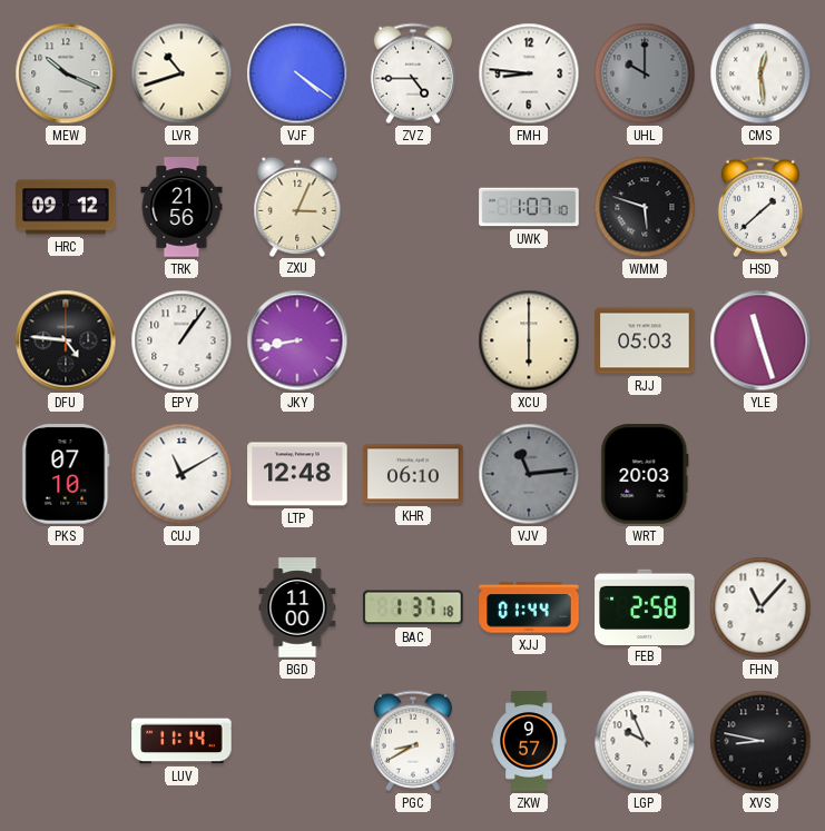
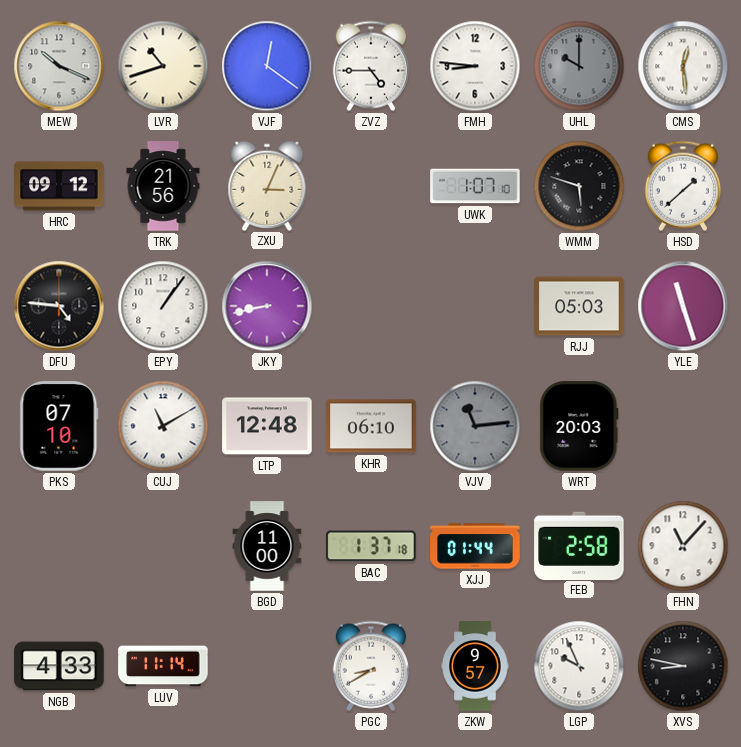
VJF: 4:21 -> 12:21
XCU: 6:00 -> none
NGB: none -> 4:33
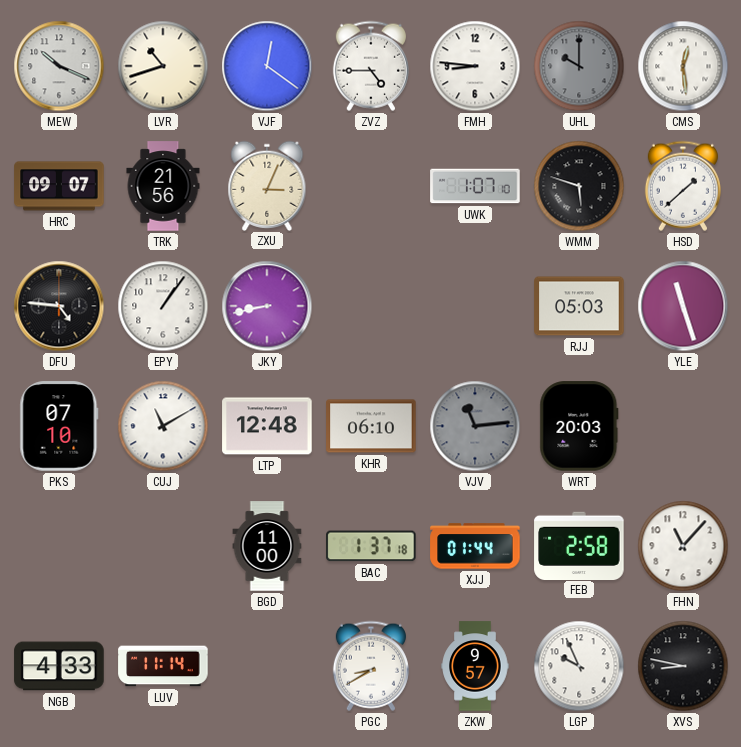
HRC: 09:12 -> 09:07
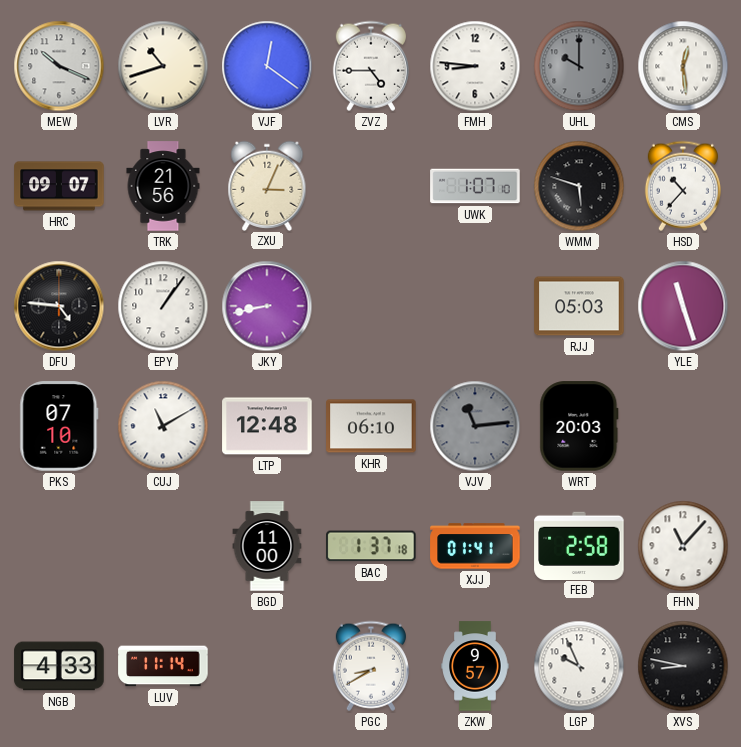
HSD: 1:38 -> 10:37
XJJ: 01:44 -> 01:41
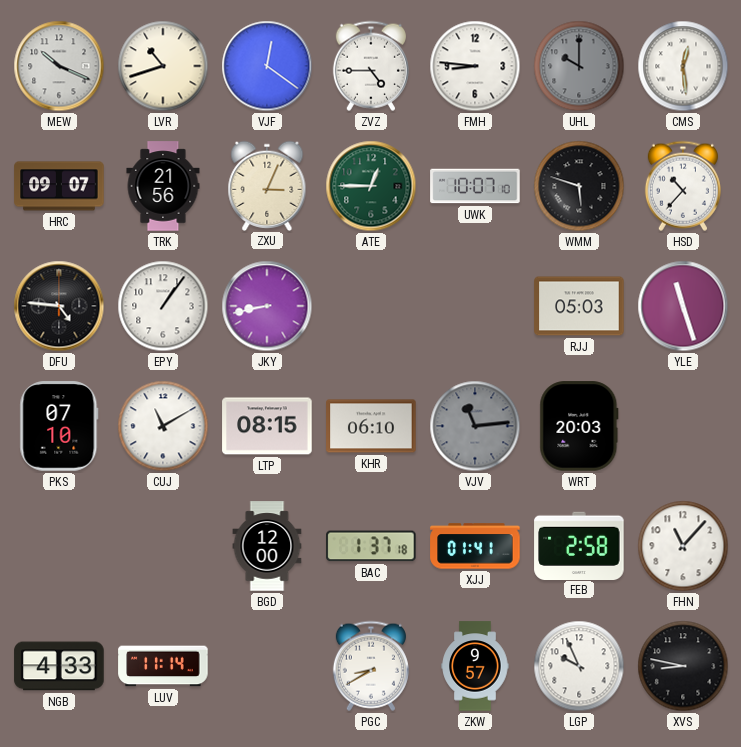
ATE: none -> 12:45
UWK: 1:07 -> 10:07
LTP: 12:48 -> 08:15
BGD: 11:00 -> 12:00
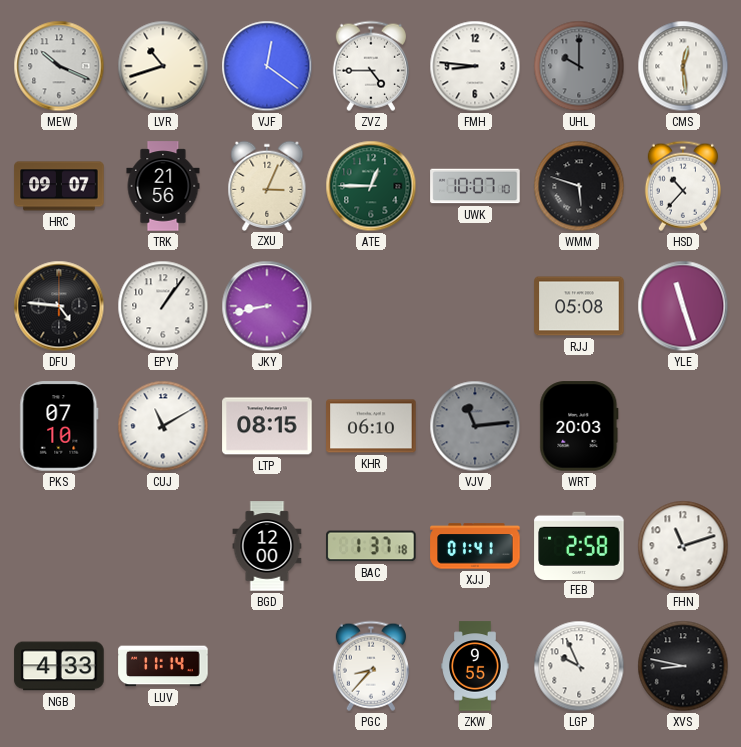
RJJ: 05:03 -> 05:08
FHN: 11:07 -> 11:12
PGC: 8:40 -> 8:37
ZKW: 9:57 -> 9:55
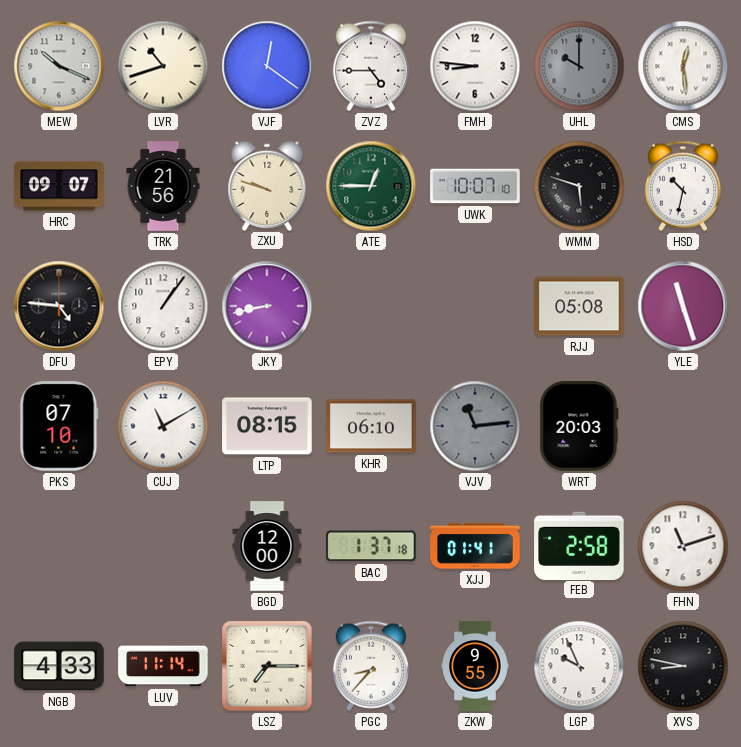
ZXU: 3:04 -> 9:48
HSD: 10:37 -> 10:32
LSZ: none -> 7:15
